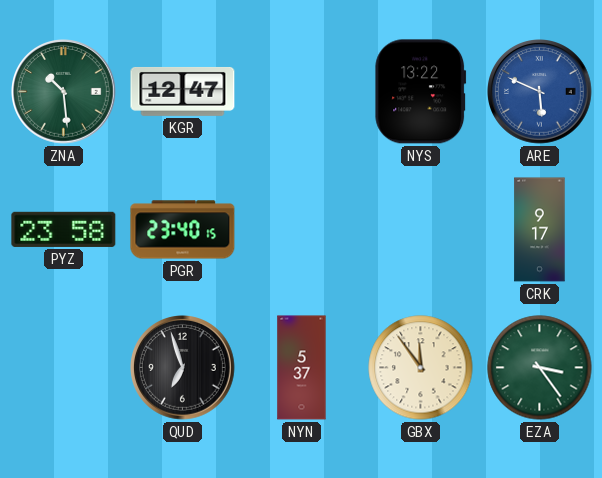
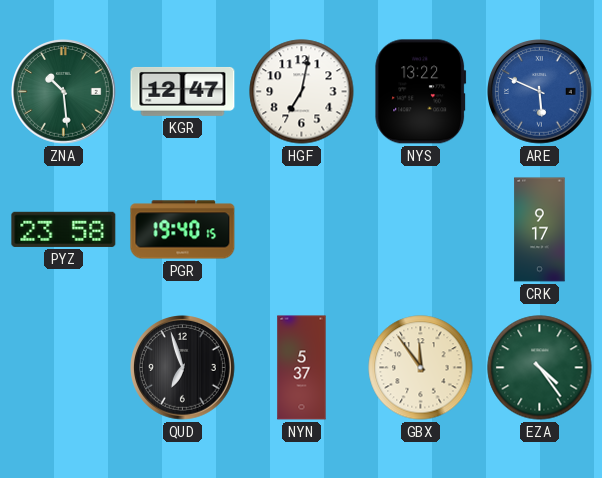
HGF: none -> 7:02
PGR: 23:40 -> 19:40
EZA: 3:24 -> 4:24
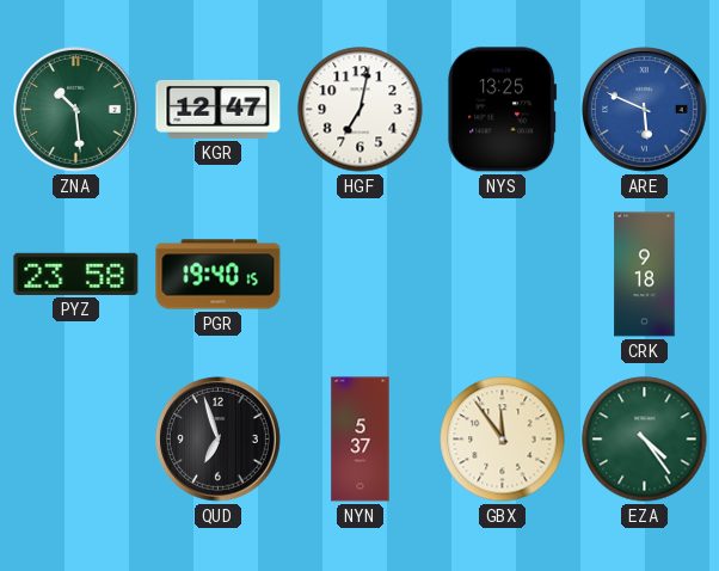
NYS: 13:22 -> 13:25
CRK: 9:17 -> 9:18
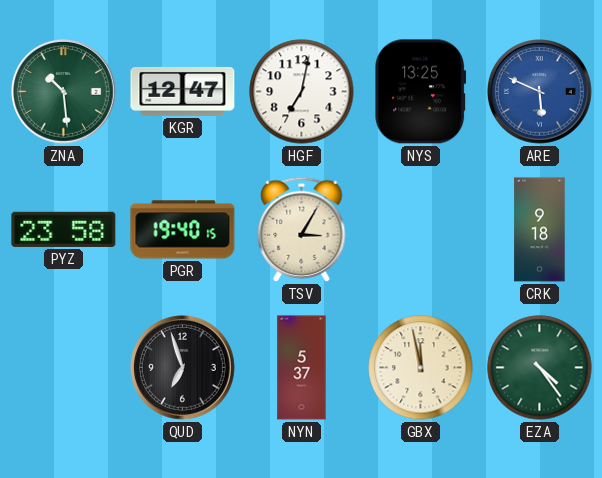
TSV: none -> 3:05
GBX: 11:54 -> 11:58
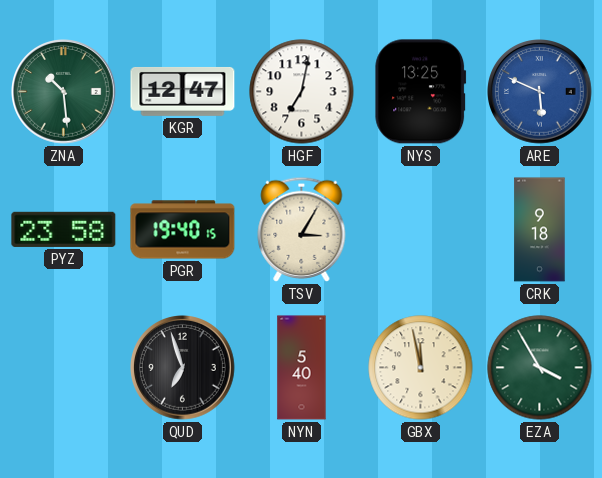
NYN: 5:37 -> 5:40
EZA: 4:24 -> 3:55
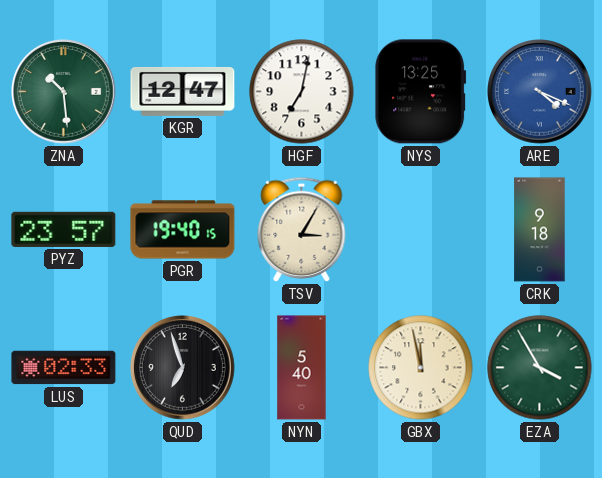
ARE: 5:49 -> 4:19
PYZ: 23:58 -> 23:57
LUS: none -> 02:33
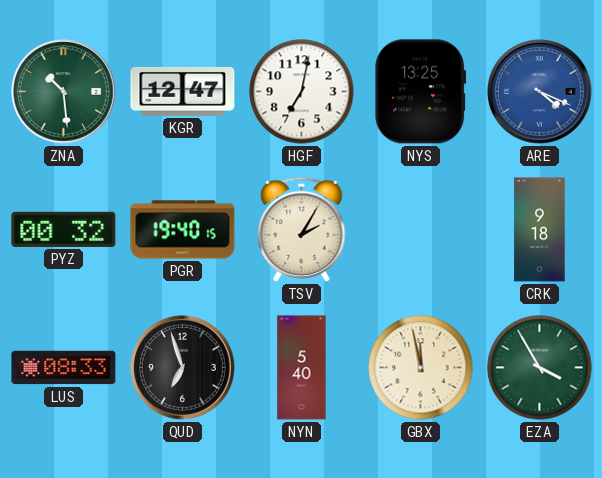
PYZ: 23:57 -> 00:32
TSV: 3:05 -> 2:05
LUS: 02:33 -> 08:33
